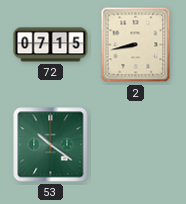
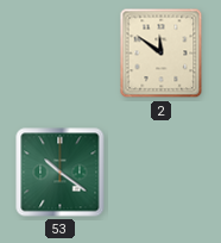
72: 07:15 -> none
2: 8:43 -> 11:51
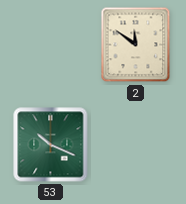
53: 10:21 -> 10:19
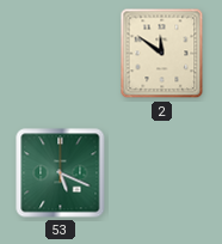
53: 10:19 -> 5:19
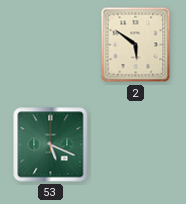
2: 11:51 -> 5:51
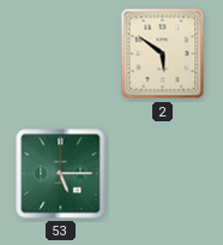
53: 5:19 -> 5:15
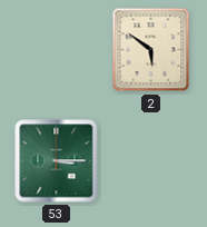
53: 5:15 -> 3:15
